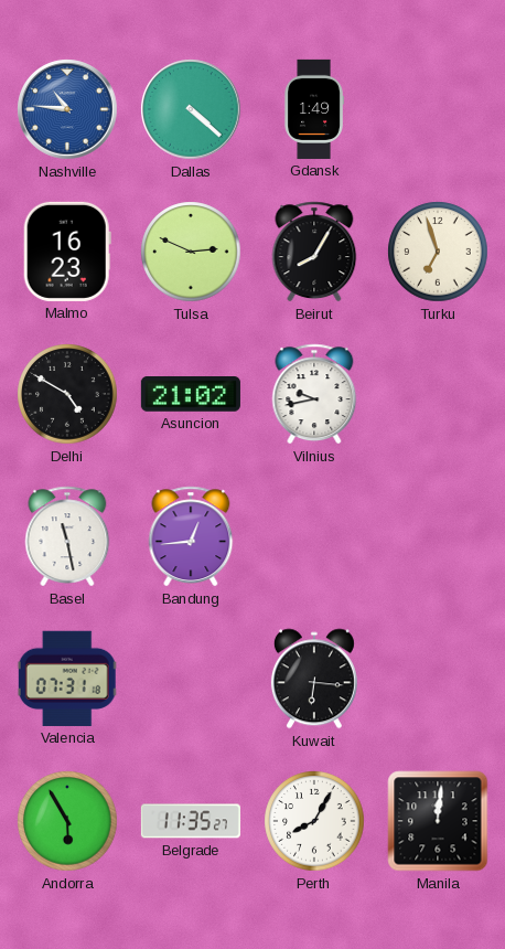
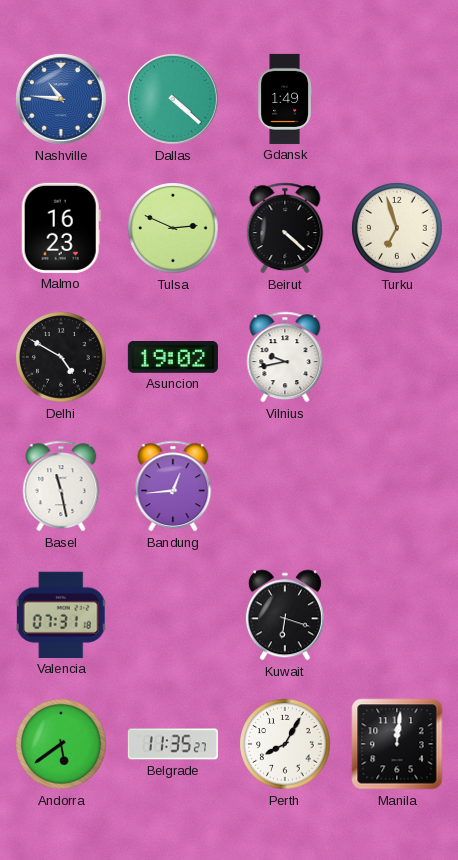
Beirut: 8:05 -> 4:22
Asuncion: 21:02 -> 19:02
Kuwait: 6:16 -> 6:18
Andorra: 5:55 -> 5:39
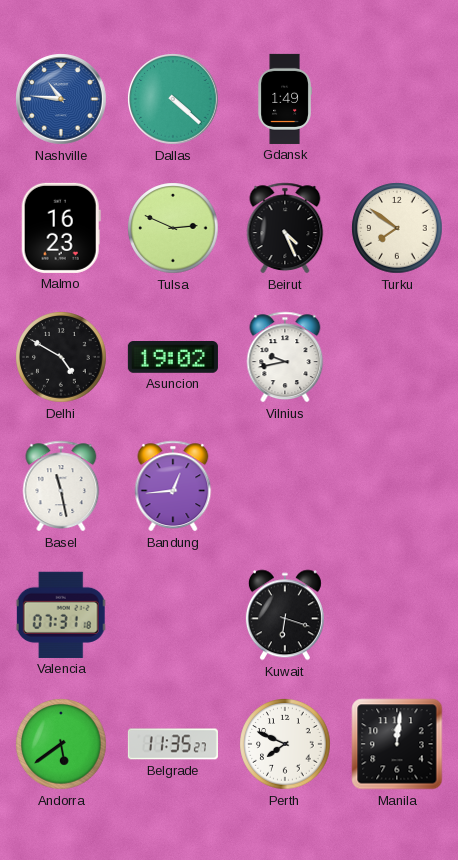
Beirut: 4:22 -> 4:26
Turku: 6:57 -> 7:51
Perth: 8:05 -> 7:49
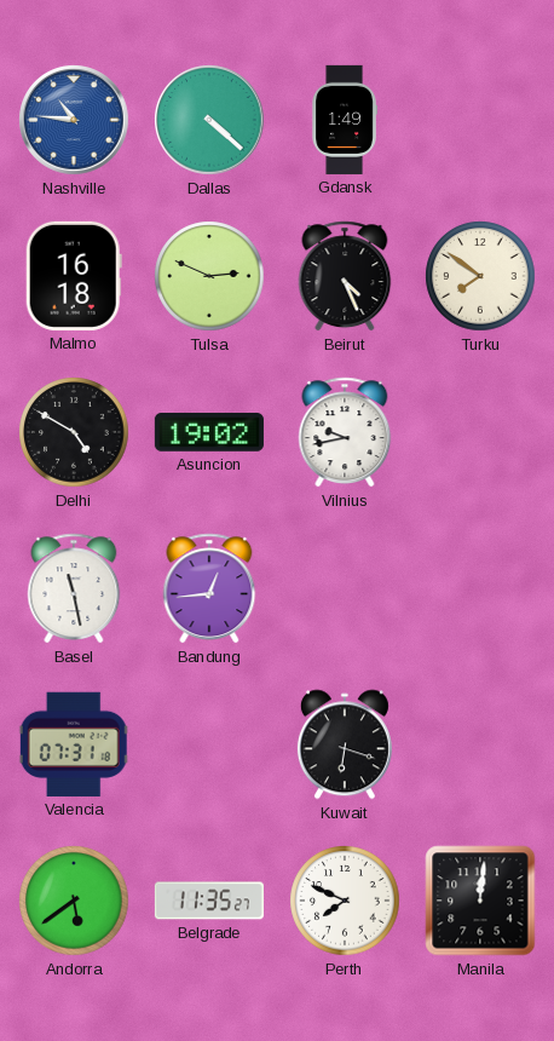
Malmo: 16:23 -> 16:18
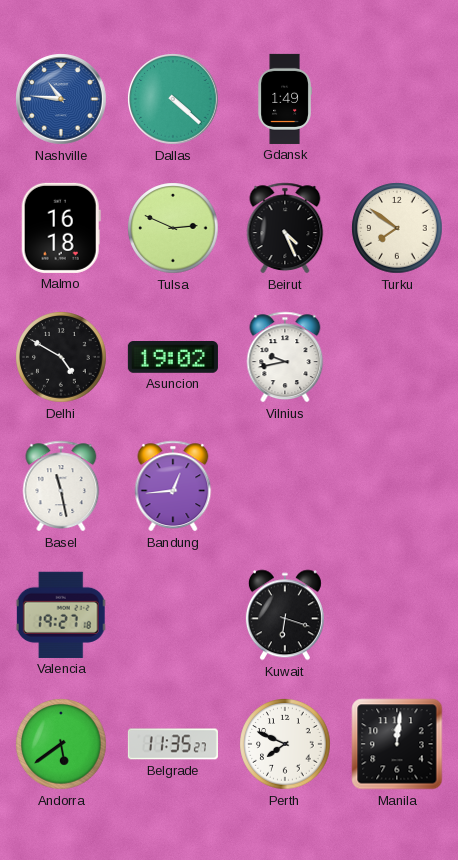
Valencia: 07:31 -> 19:27
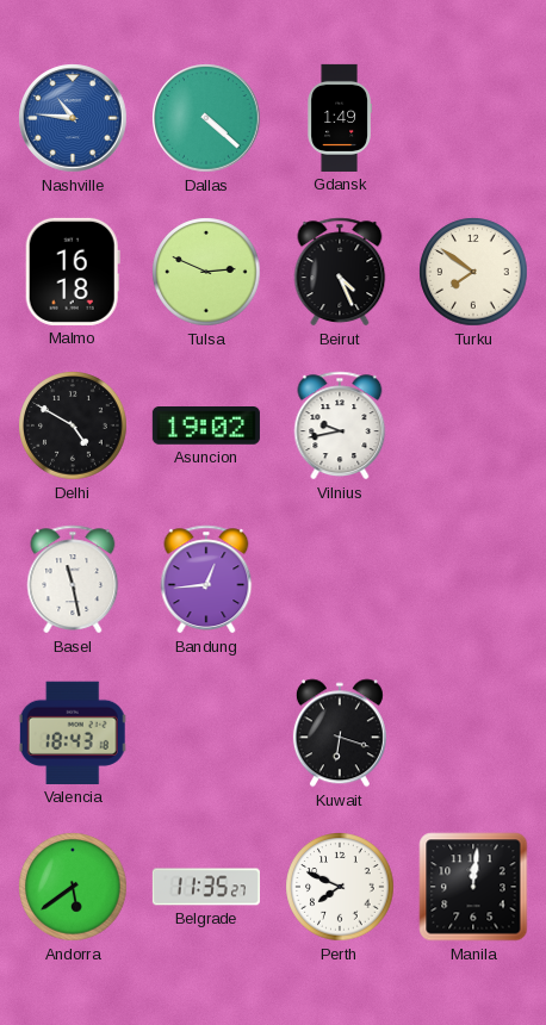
Valencia: 19:27 -> 18:43
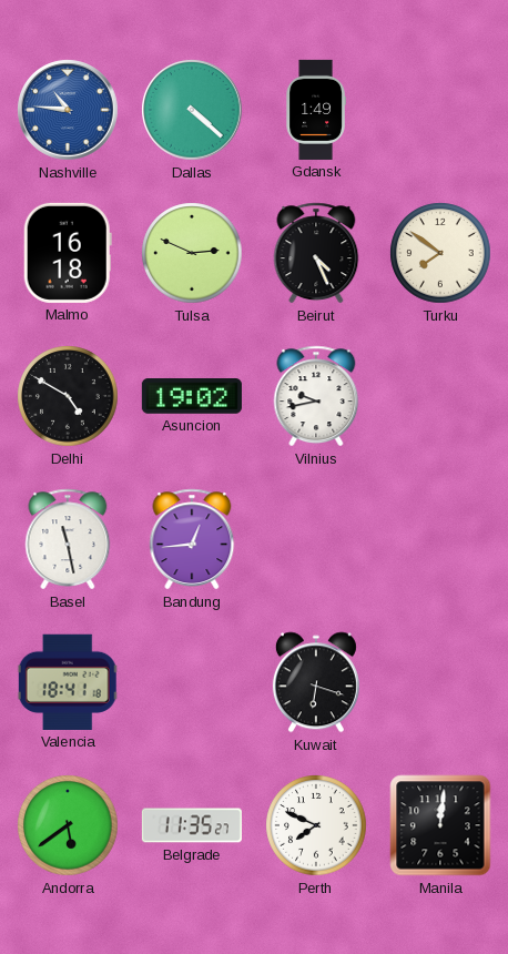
Valencia: 18:43 -> 18:41
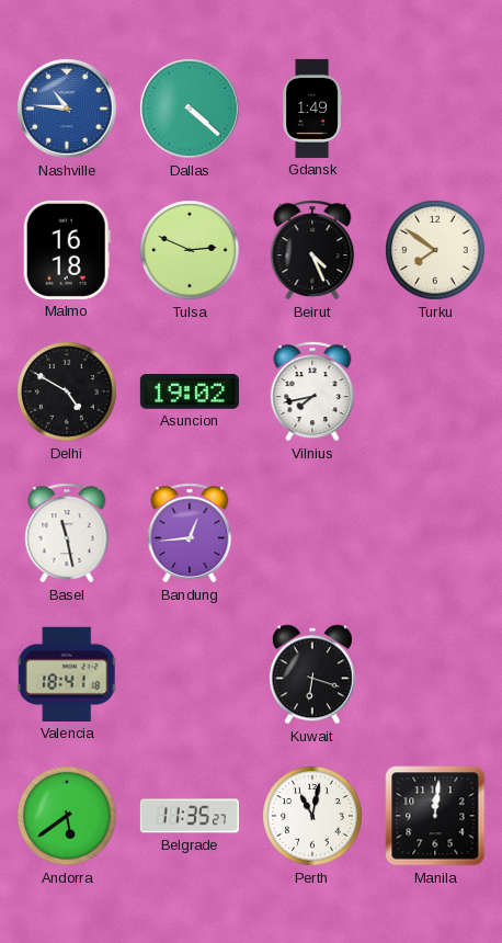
Vilnius: 9:43 -> 7:43
Perth: 7:49 -> 11:02
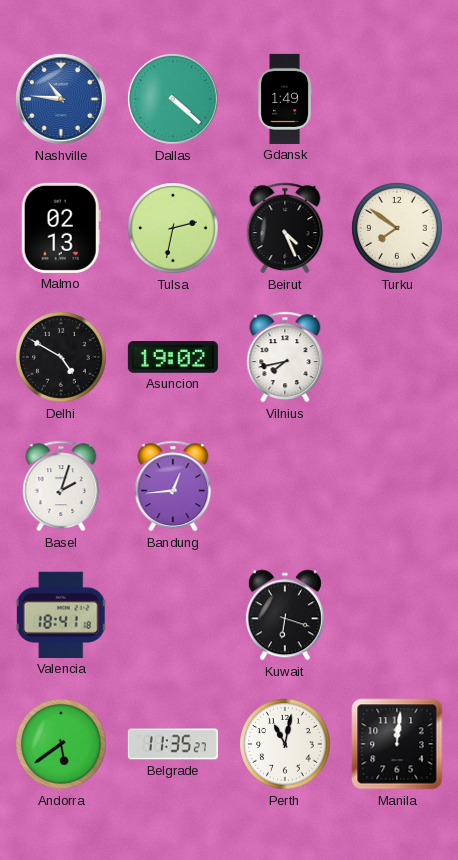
Malmo: 16:18 -> 02:13
Tulsa: 2:49 -> 2:32
Basel: 11:28 -> 2:03
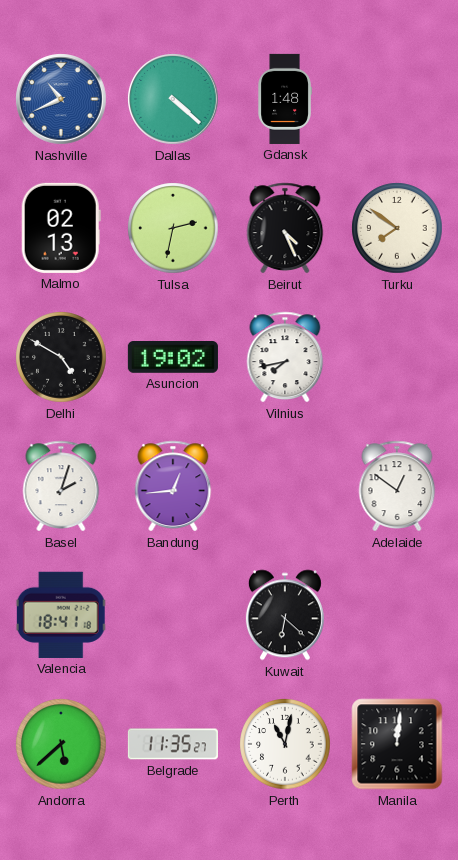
Nashville: 10:46 -> 10:41
Gdansk: 1:49 -> 1:48
Adelaide: none -> 12:51
Kuwait: 6:18 -> 6:22
Andorra: 5:39 -> 5:38
